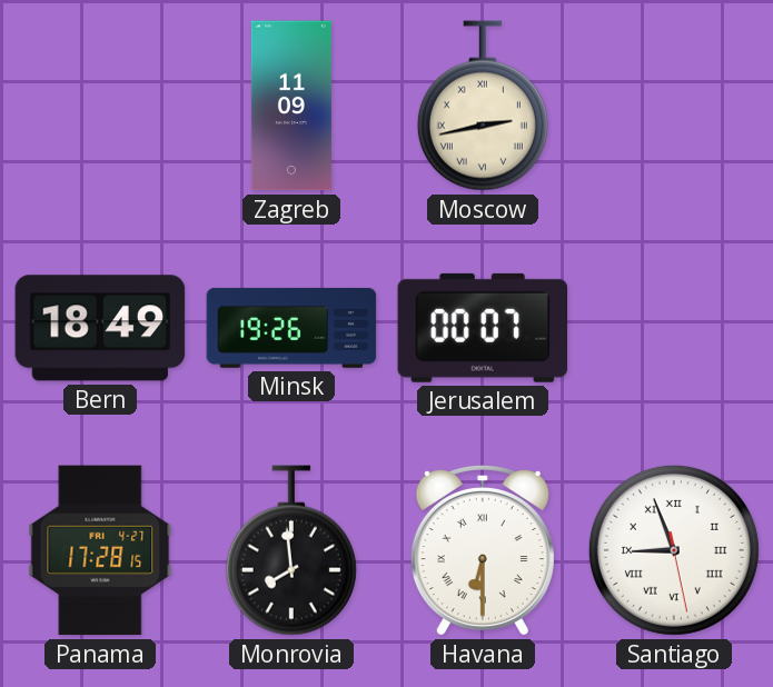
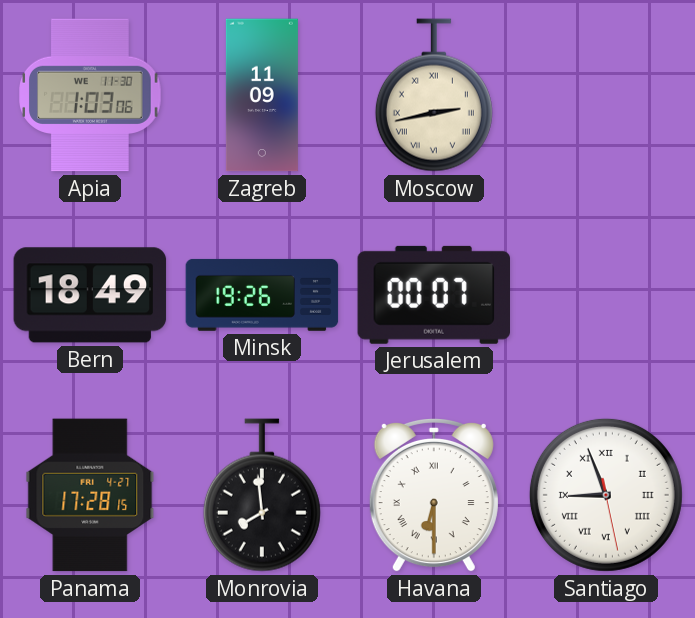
Apia: none -> 1:03
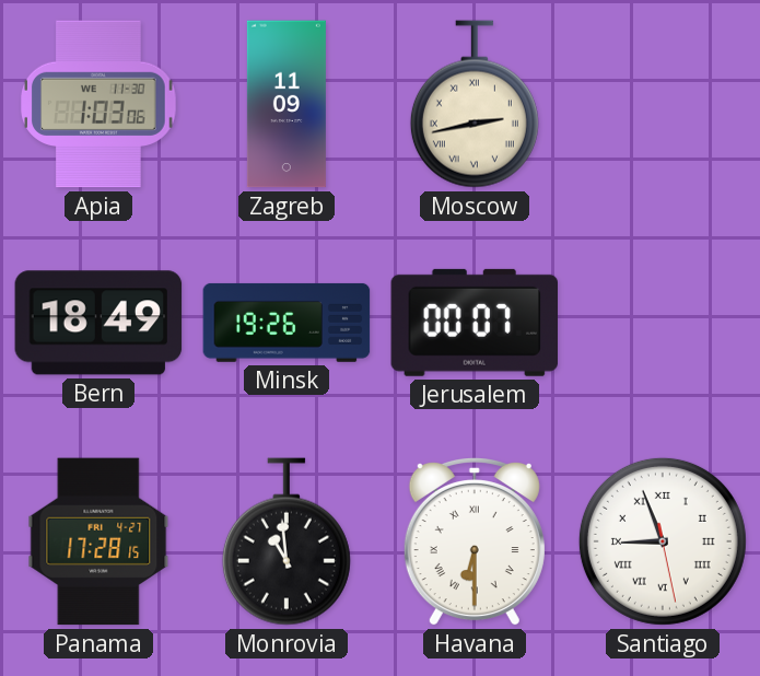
Monrovia: 7:59 -> 10:59
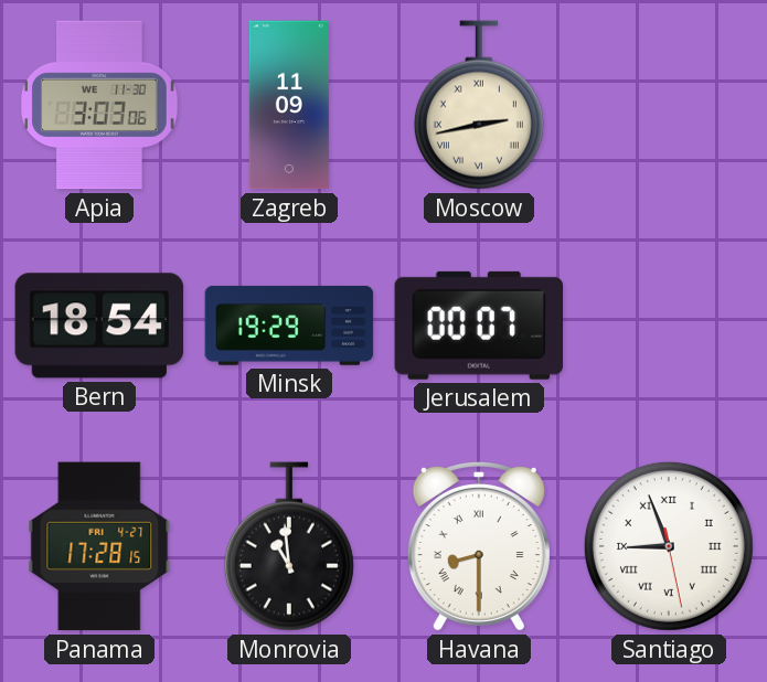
Apia: 1:03 -> 3:03
Bern: 18:49 -> 18:54
Minsk: 19:26 -> 19:29
Havana: 6:30 -> 8:30
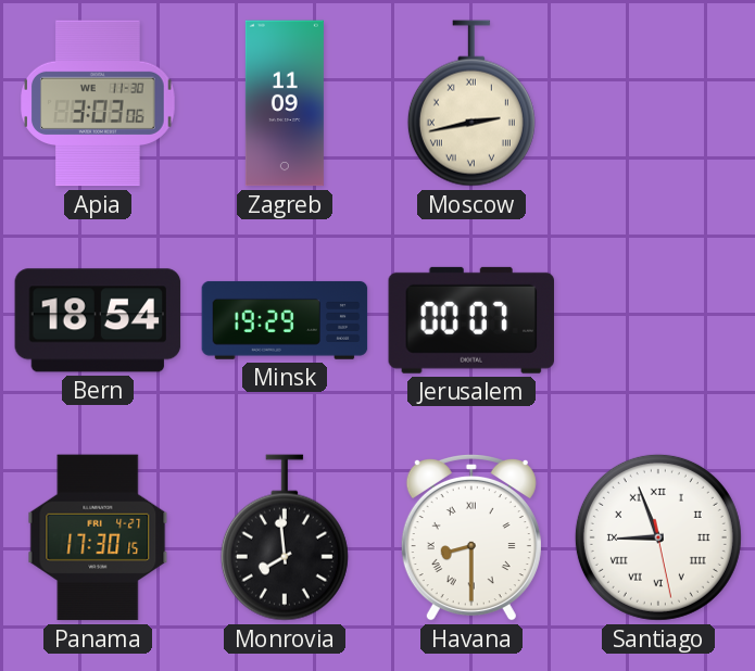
Panama: 17:28 -> 17:30
Monrovia: 10:59 -> 7:59
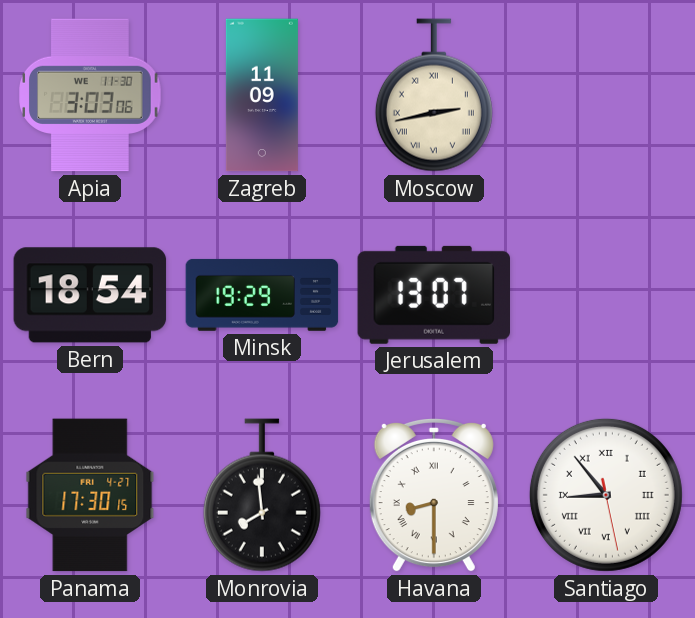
Jerusalem: 00:07 -> 13:07
Santiago: 8:56 -> 8:53
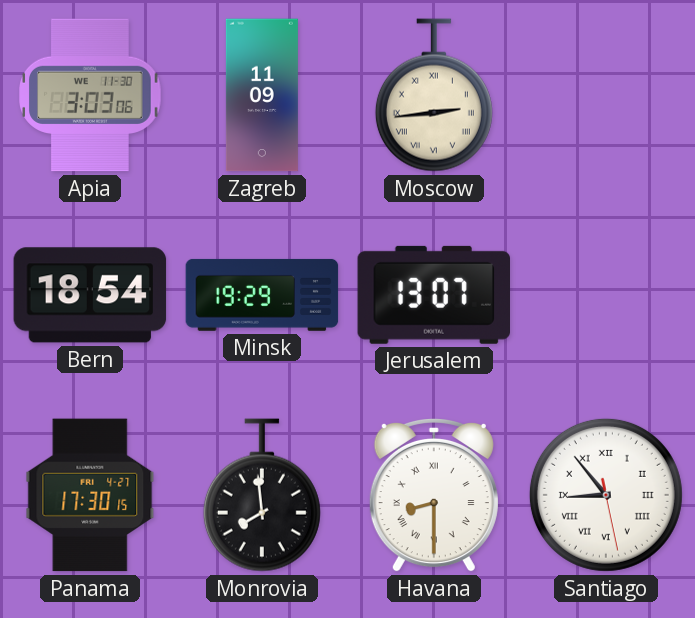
Moscow: 2:43 -> 2:44
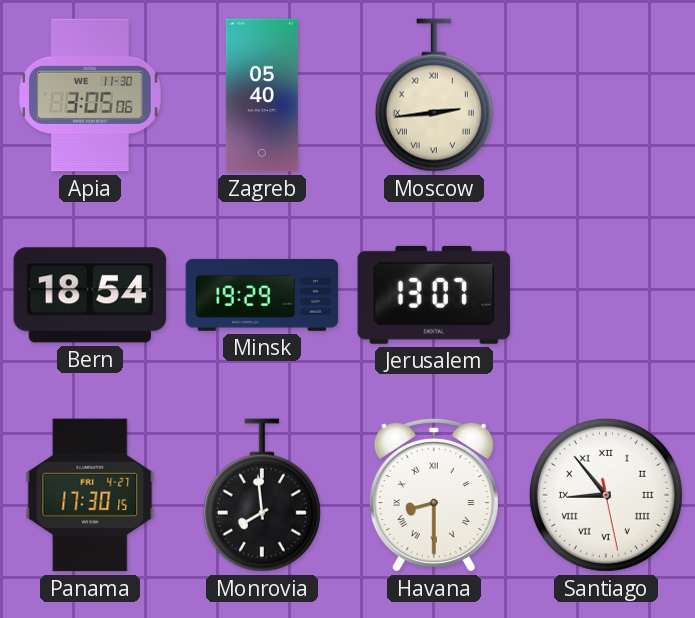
Apia: 3:03 -> 3:05
Zagreb: 11:09 -> 05:40
